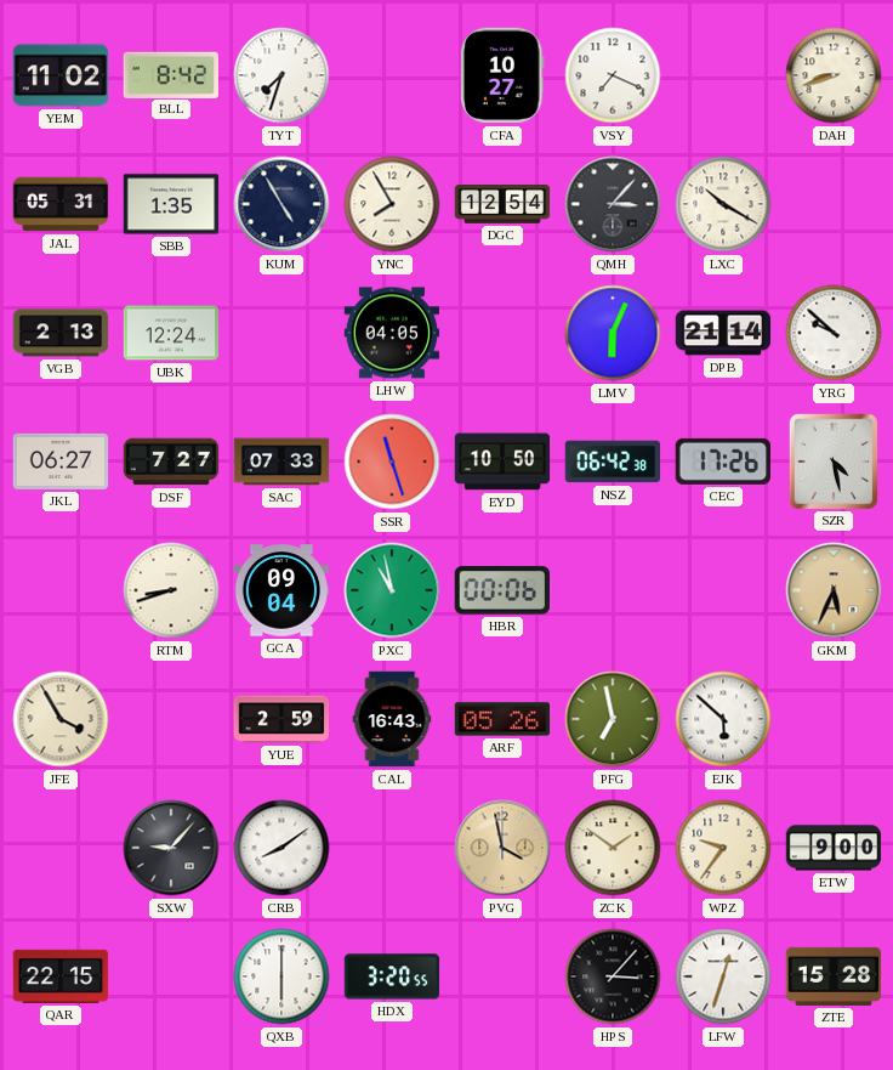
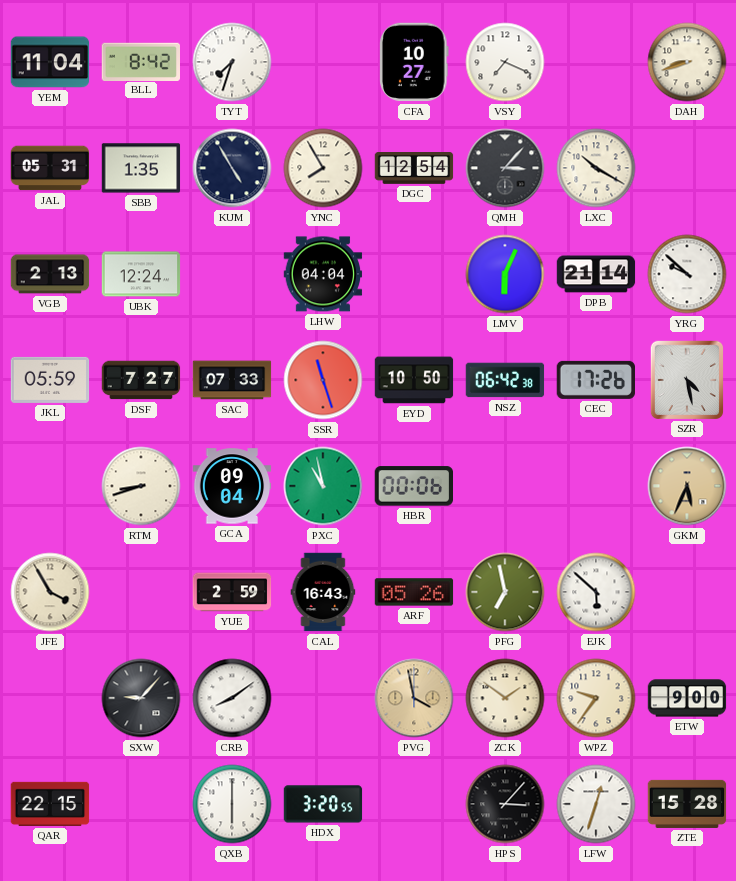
YEM: 11:02 -> 11:04
LHW: 04:05 -> 04:04
JKL: 06:27 -> 05:59
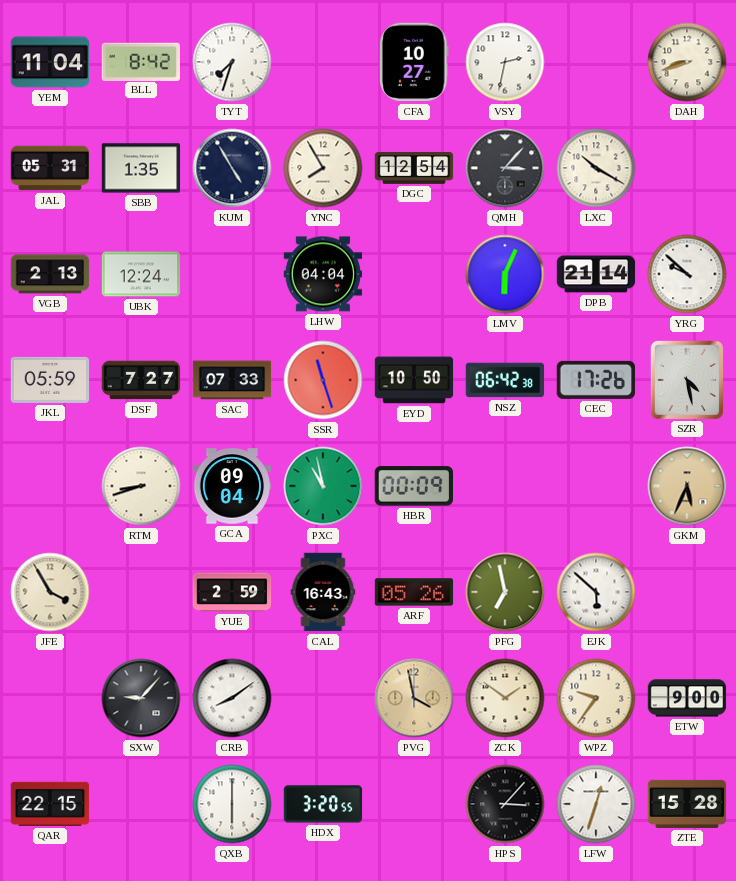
VSY: 7:19 -> 2:32
HBR: 00:06 -> 00:09
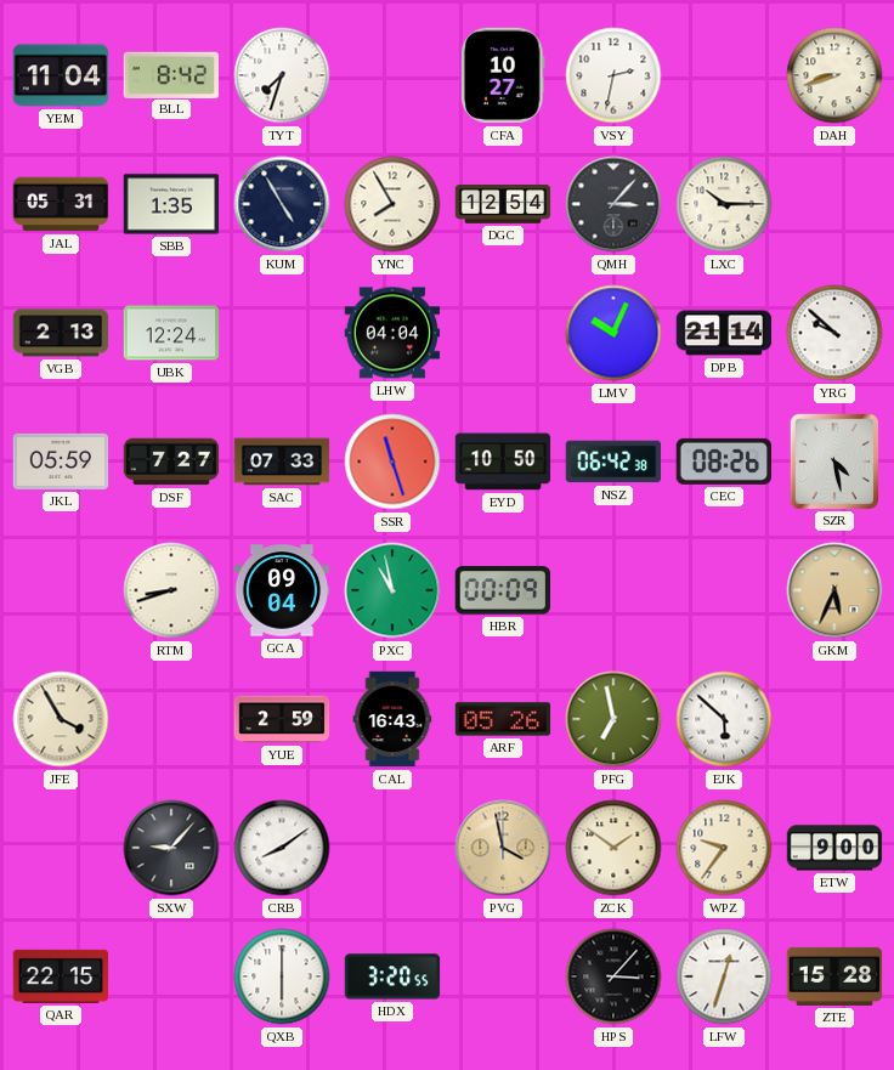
LXC: 10:20 -> 10:15
LMV: 6:04 -> 10:04
CEC: 17:26 -> 08:26
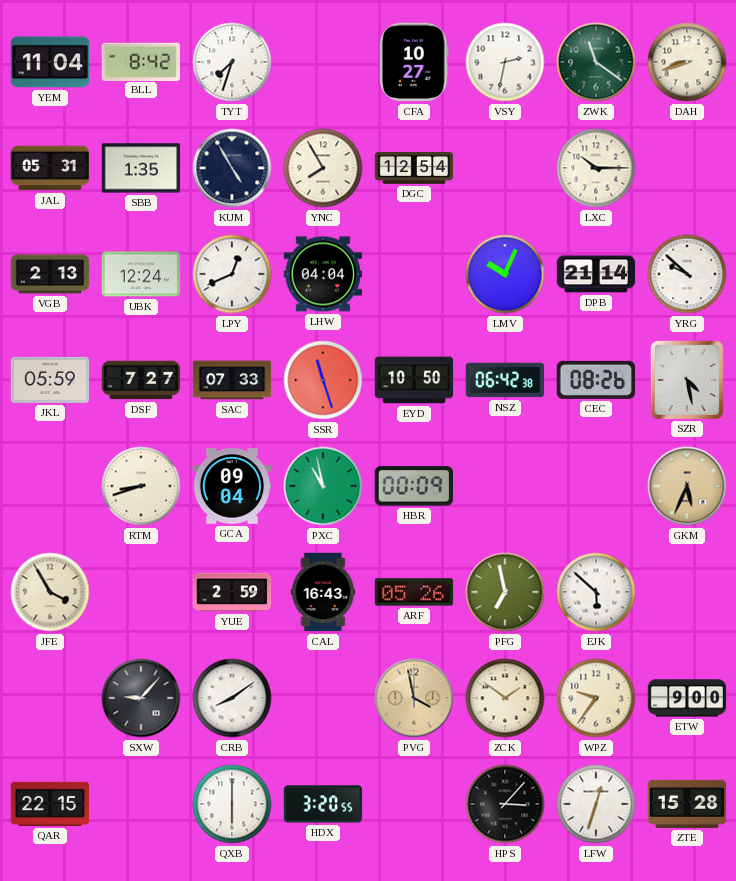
ZWK: none -> 11:21
QMH: 3:07 -> none
LPY: none -> 12:41
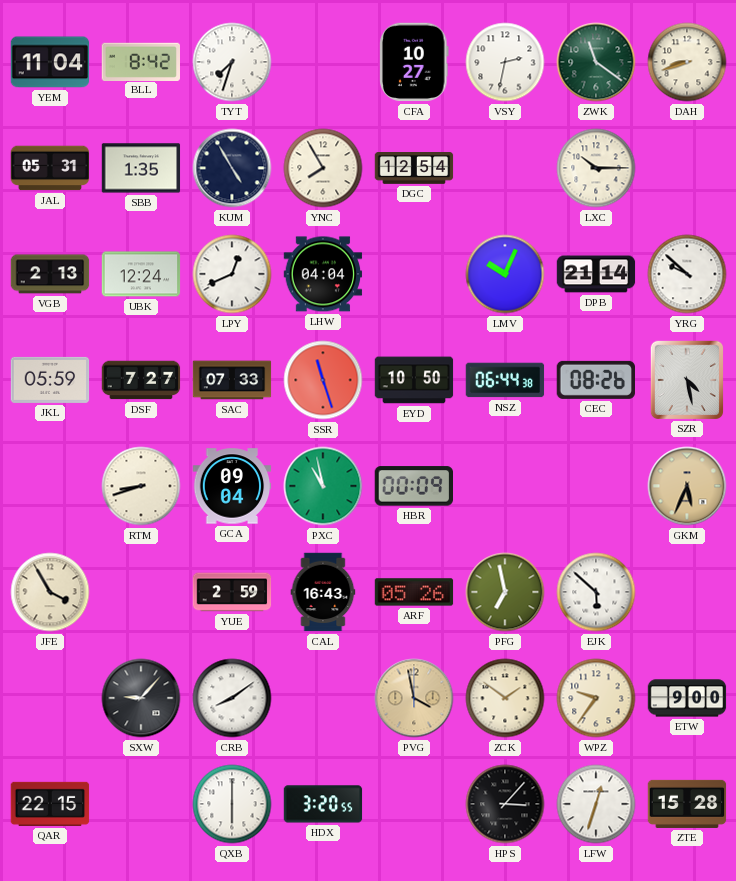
NSZ: 06:42 -> 06:44
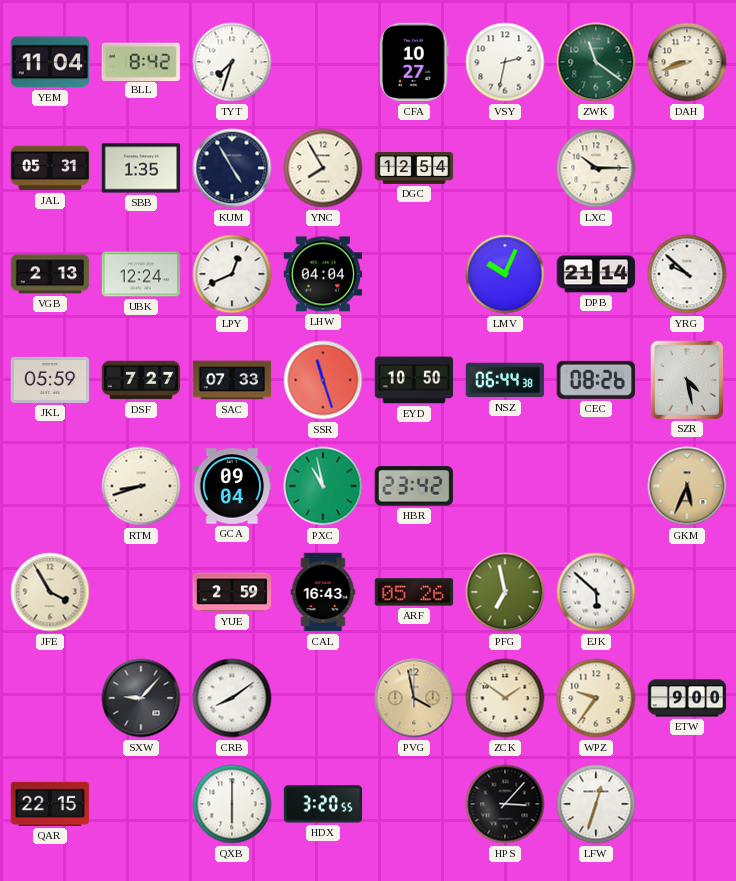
HBR: 00:09 -> 23:42
ZTE: 15:28 -> none
